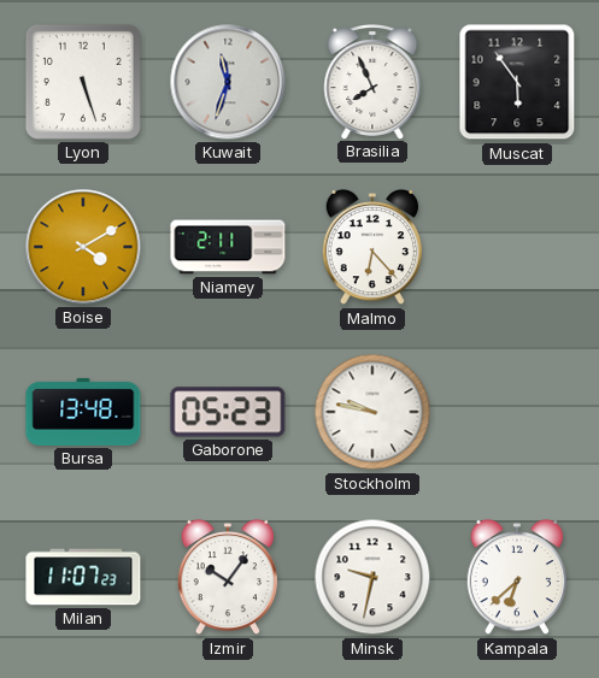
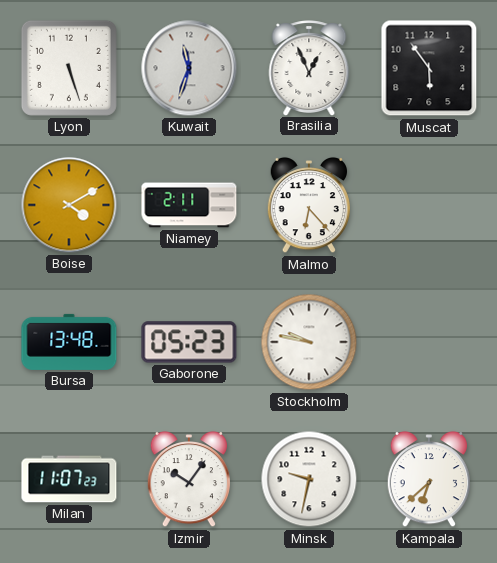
Brasilia: 7:56 -> 12:56
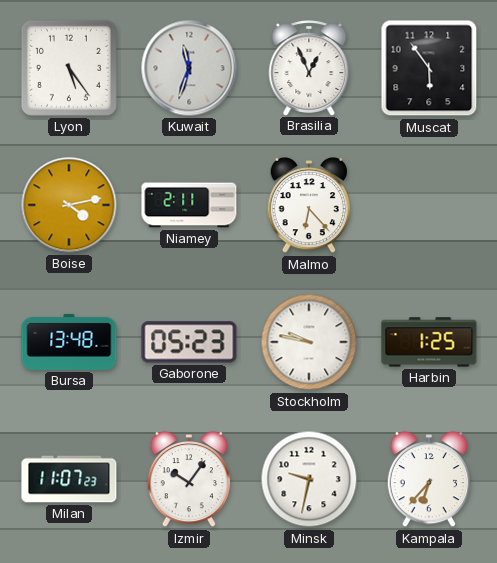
Lyon: 5:27 -> 5:24
Boise: 4:10 -> 4:13
Harbin: none -> 1:25
Kampala: 6:38 -> 6:37
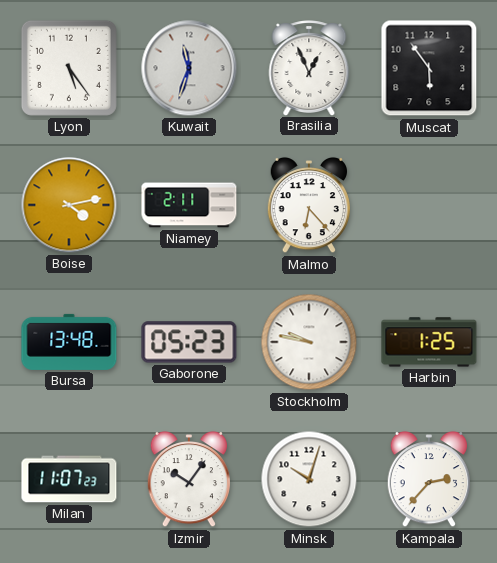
Minsk: 9:32 -> 10:03
Kampala: 6:37 -> 2:37
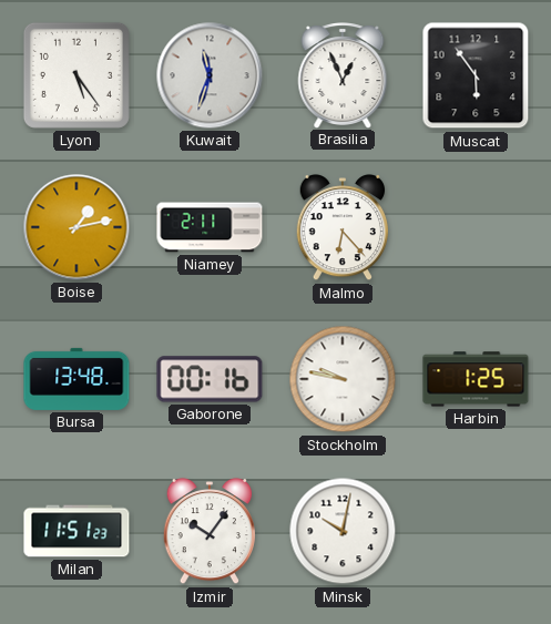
Boise: 4:13 -> 1:13
Gaborone: 05:23 -> 00:16
Milan: 11:07 -> 11:51
Minsk: 10:03 -> 10:02
Kampala: 2:37 -> none
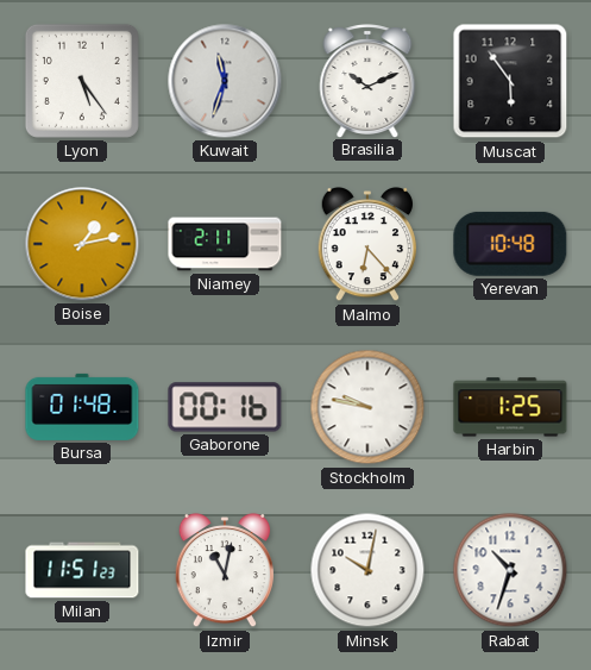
Brasilia: 12:56 -> 10:11
Yerevan: none -> 10:48
Bursa: 13:48 -> 01:48
Izmir: 10:06 -> 11:02
Rabat: none -> 10:33
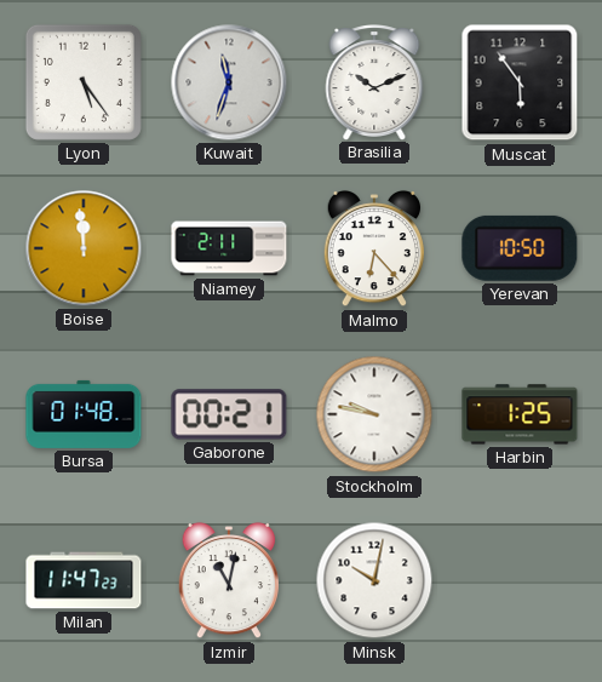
Boise: 1:13 -> 11:59
Yerevan: 10:48 -> 10:50
Gaborone: 00:16 -> 00:21
Milan: 11:51 -> 11:47
Rabat: 10:33 -> none
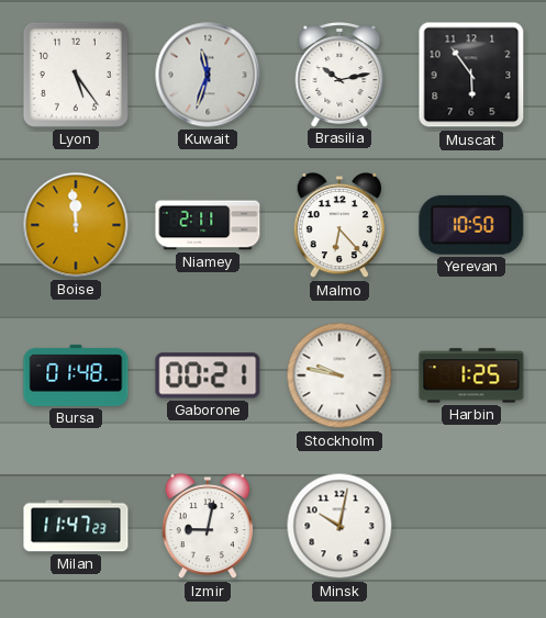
Brasilia: 10:11 -> 10:13
Izmir: 11:02 -> 9:02
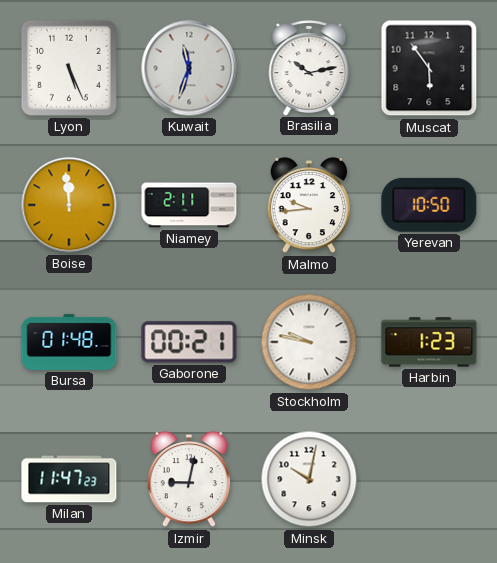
Lyon: 5:24 -> 5:26
Malmo: 6:23 -> 9:44
Harbin: 1:25 -> 1:23
